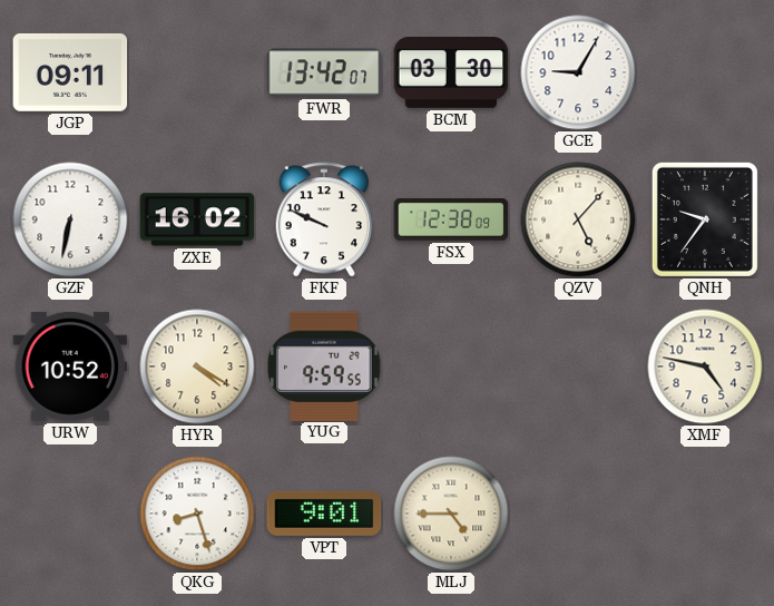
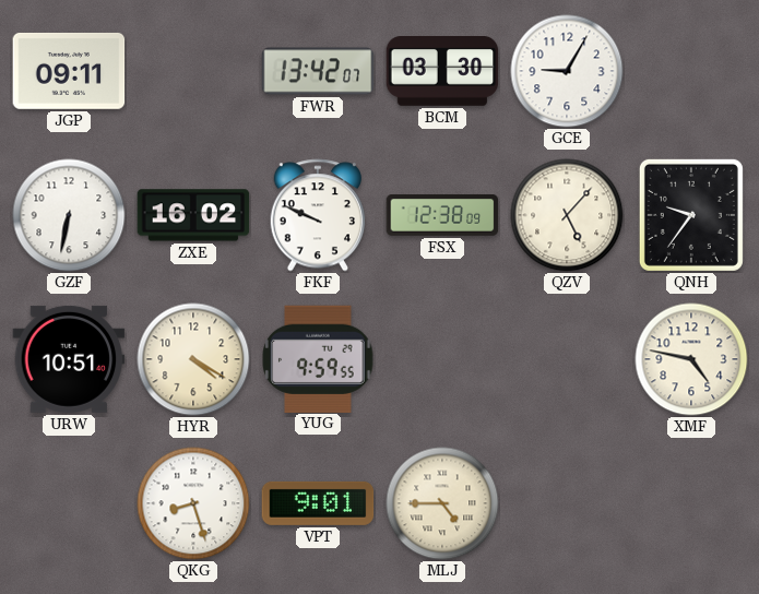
URW: 10:52 -> 10:51
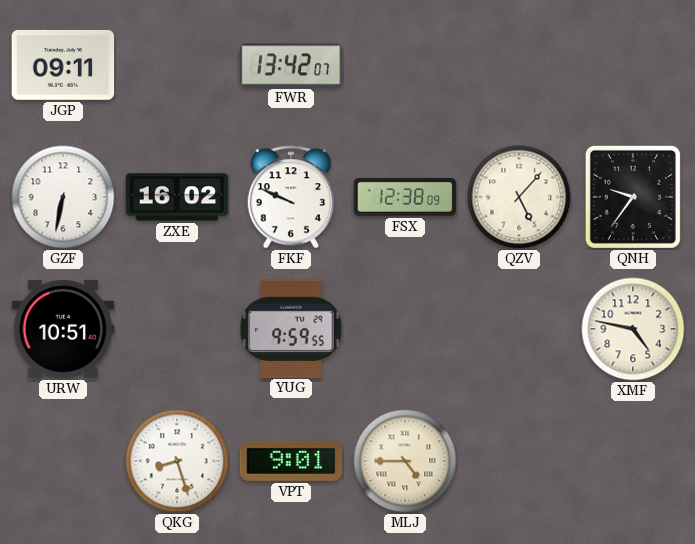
BCM: 03:30 -> none
GCE: 9:05 -> none
HYR: 4:20 -> none
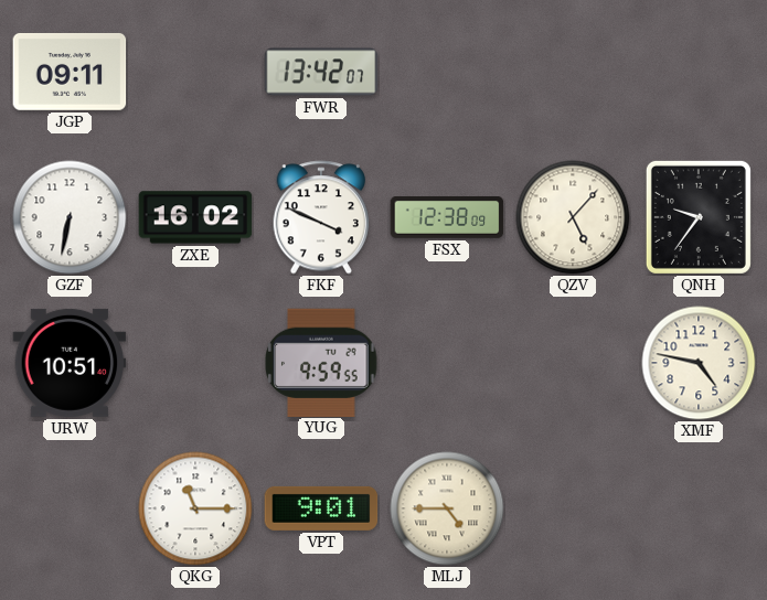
FKF: 9:49 -> 3:49
QKG: 8:27 -> 11:15
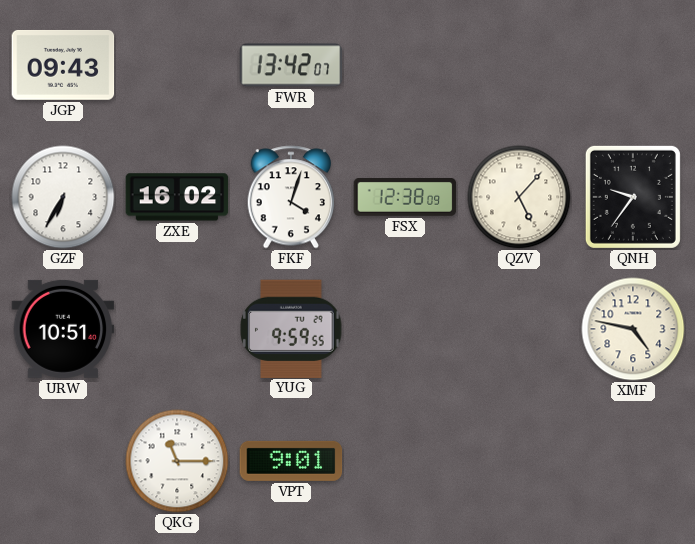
JGP: 09:11 -> 09:43
GZF: 6:32 -> 6:35
FKF: 3:49 -> 4:03
MLJ: 4:45 -> none
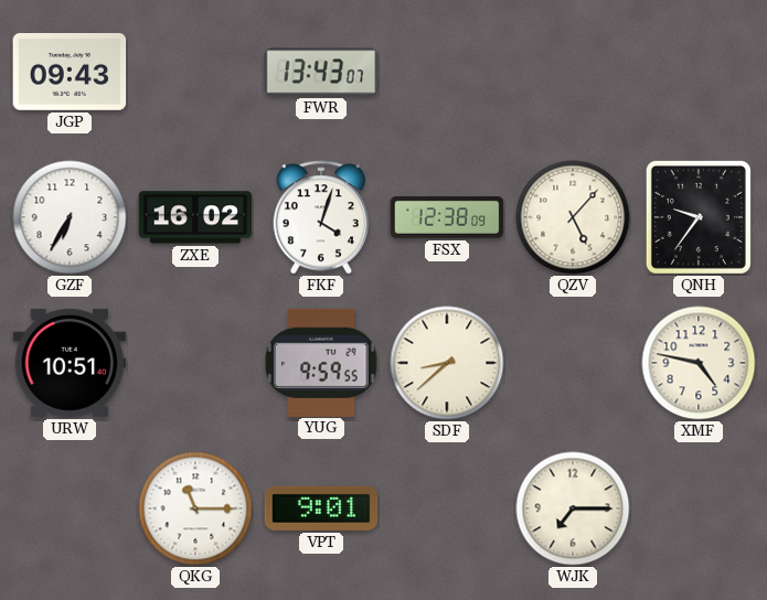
FWR: 13:42 -> 13:43
SDF: none -> 8:38
WJK: none -> 7:15
